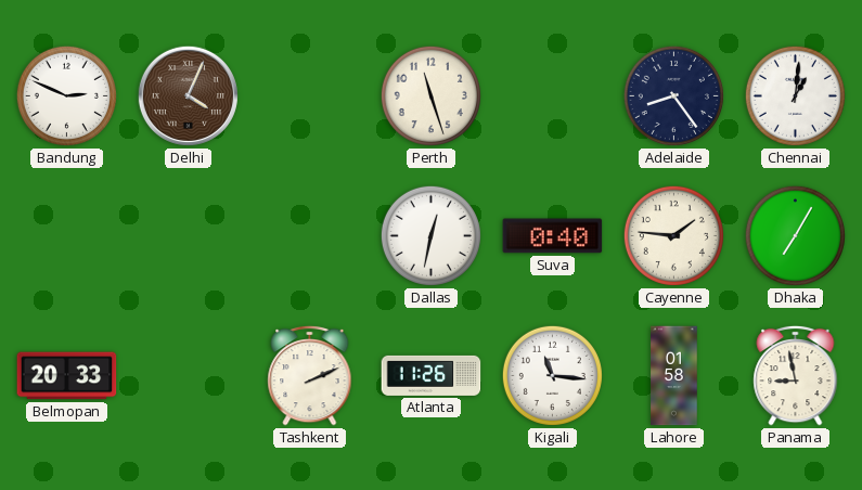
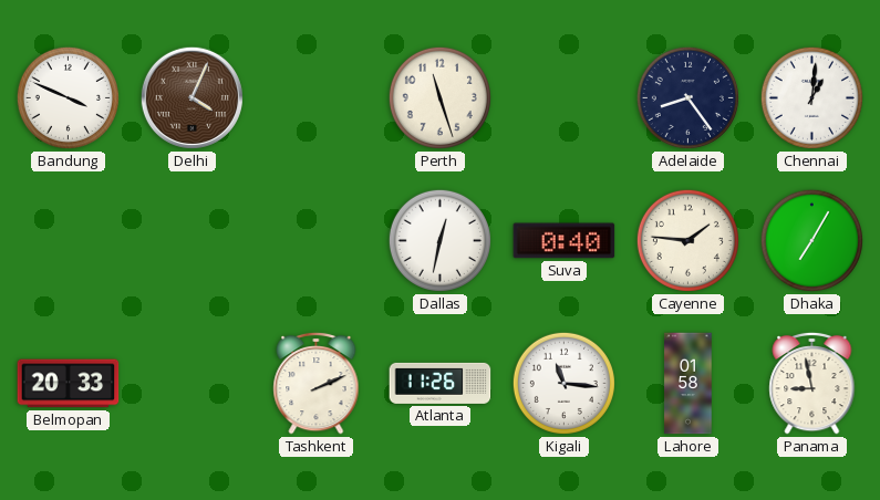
Bandung: 2:49 -> 3:49
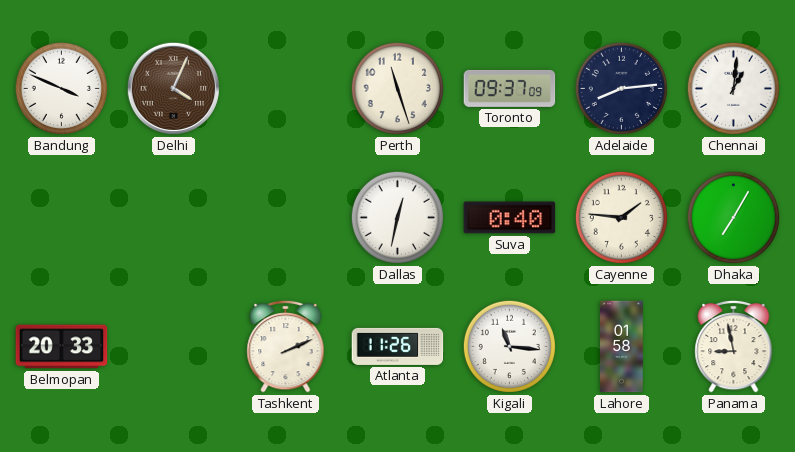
Toronto: none -> 09:37
Adelaide: 8:24 -> 8:14
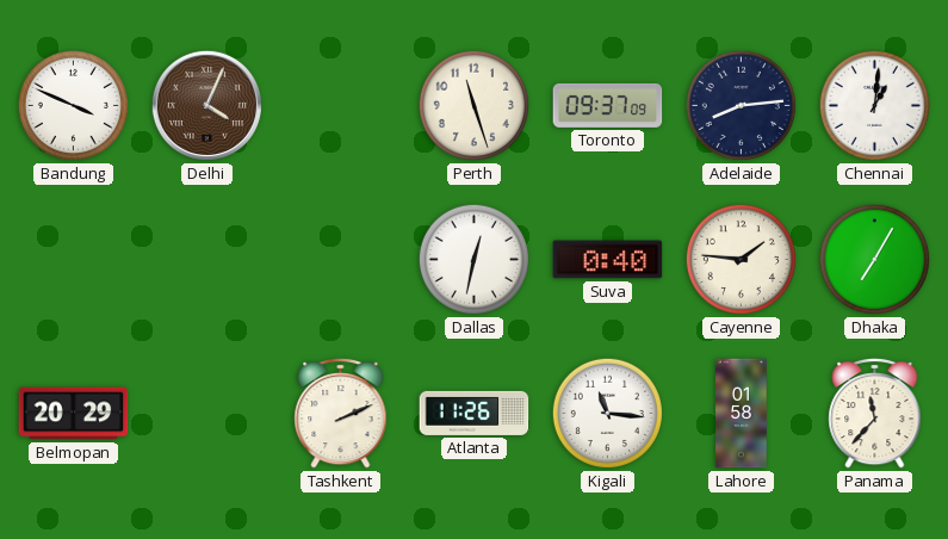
Belmopan: 20:33 -> 20:29
Panama: 8:58 -> 11:37
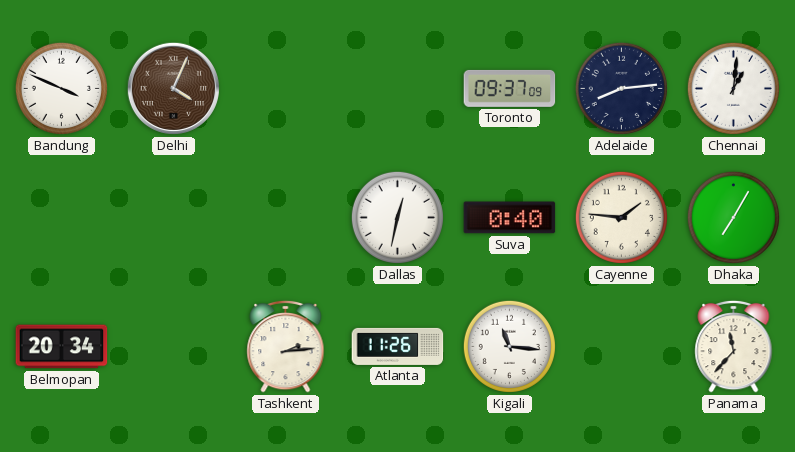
Perth: 11:27 -> none
Belmopan: 20:29 -> 20:34
Tashkent: 2:11 -> 2:14
Lahore: 01:58 -> none
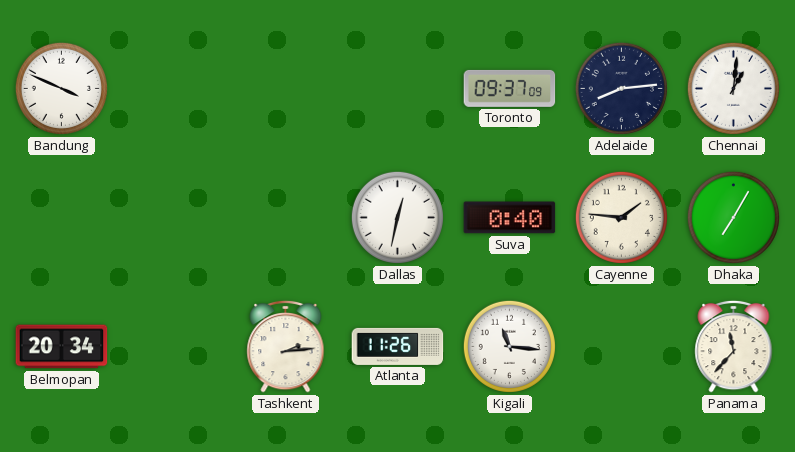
Delhi: 4:04 -> none
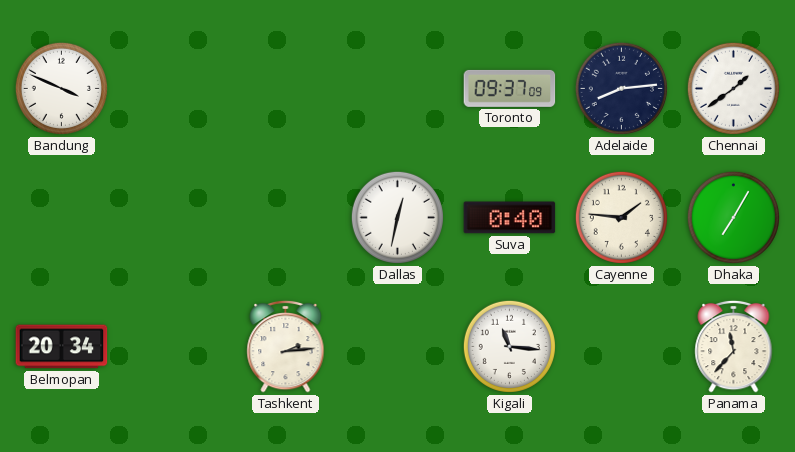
Chennai: 1:01 -> 1:39
Atlanta: 11:26 -> none
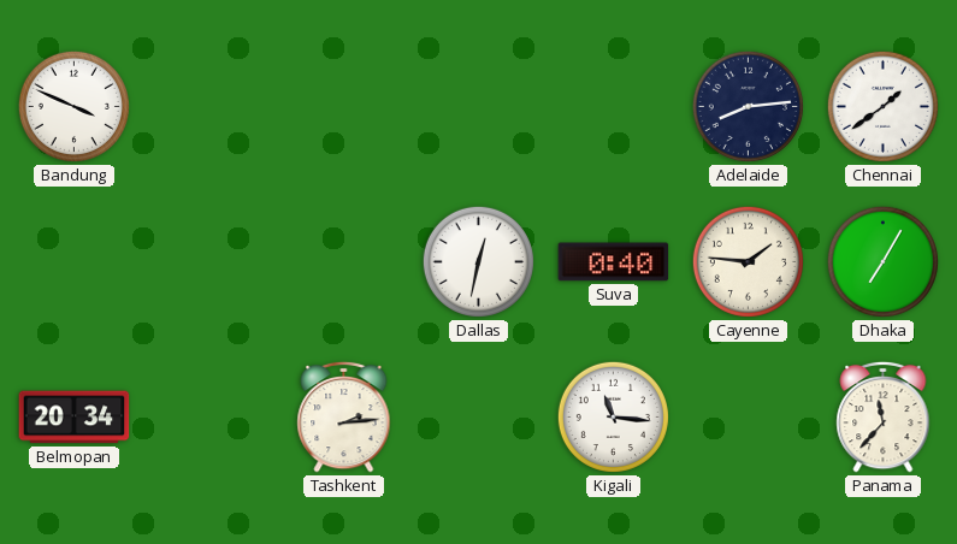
Toronto: 09:37 -> none
